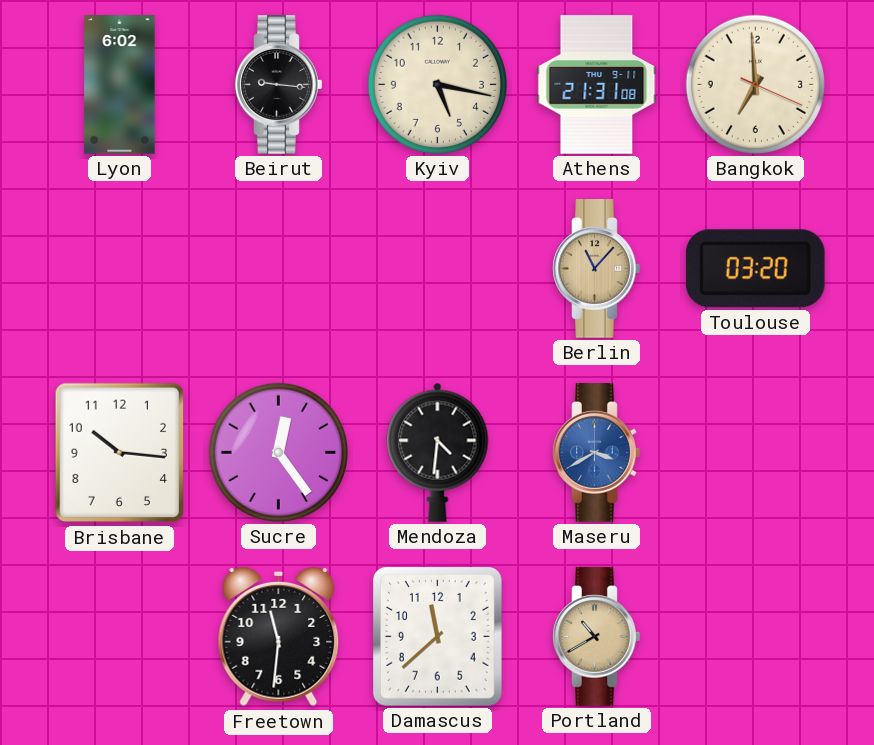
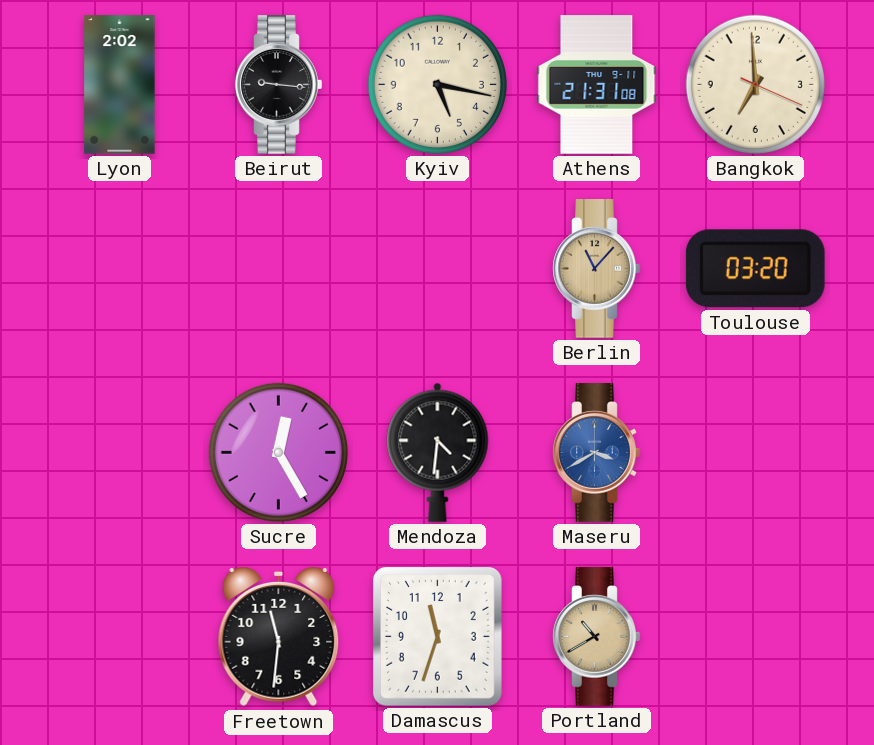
Lyon: 6:02 -> 2:02
Brisbane: 10:16 -> none
Sucre: 12:24 -> 12:25
Damascus: 11:38 -> 11:33
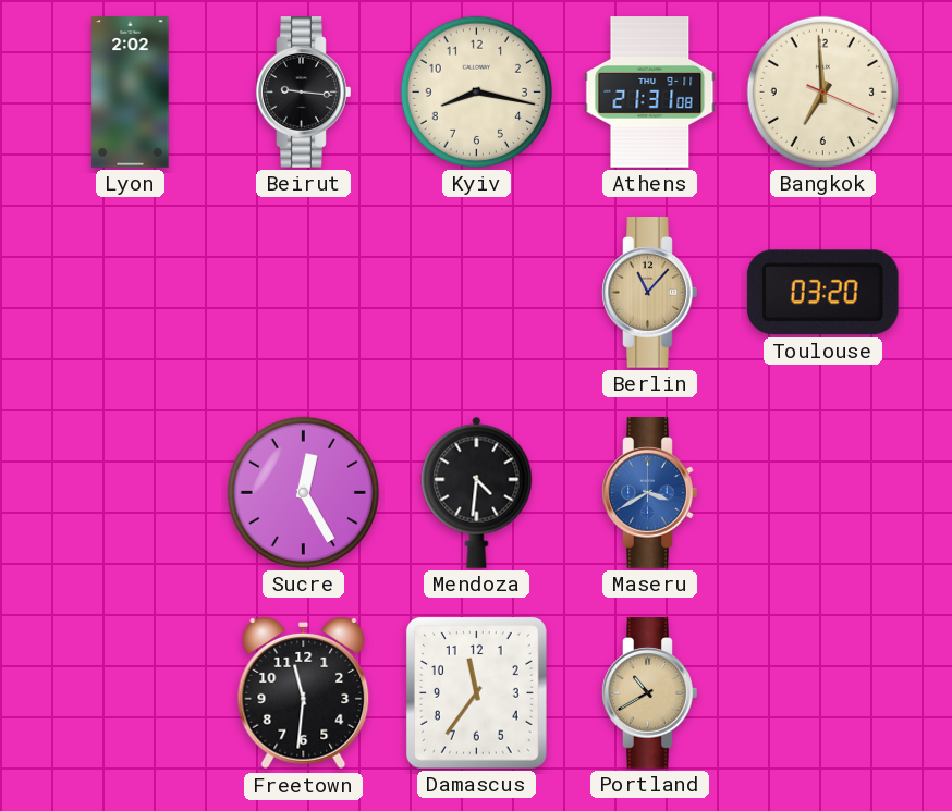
Kyiv: 5:17 -> 8:17
Damascus: 11:33 -> 11:36
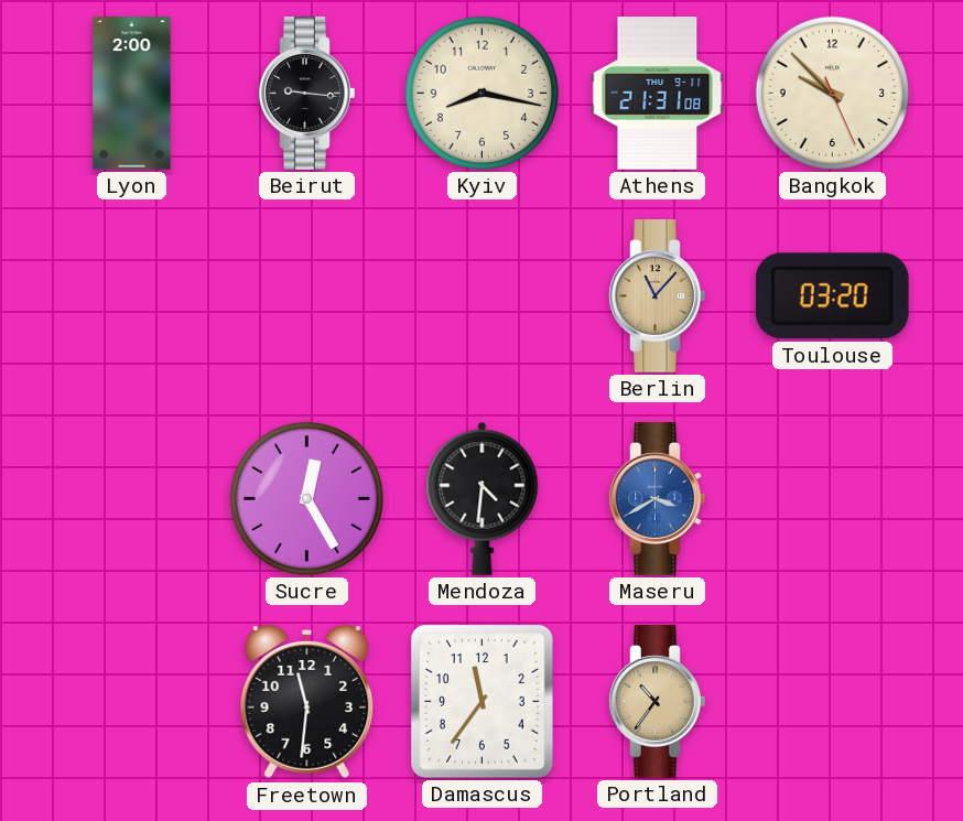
Lyon: 2:02 -> 2:00
Bangkok: 6:59 -> 9:52
Portland: 10:40 -> 10:36
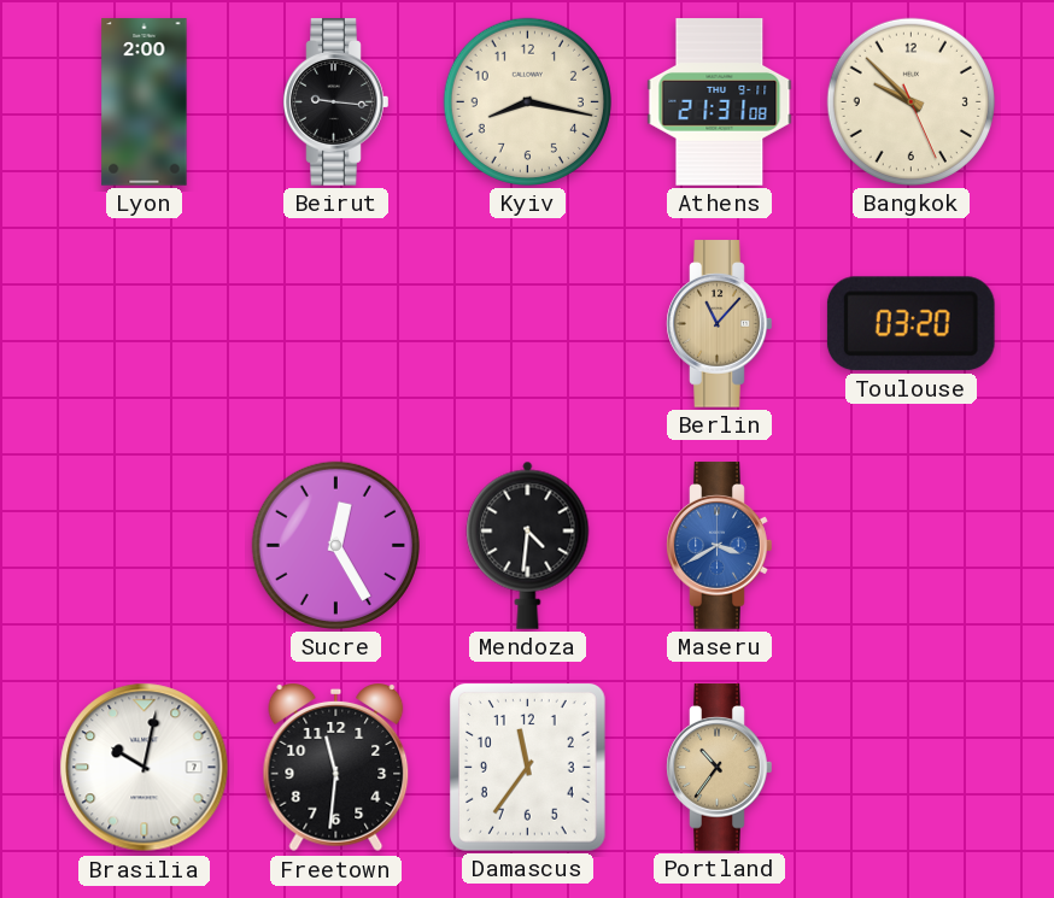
Brasilia: none -> 10:02
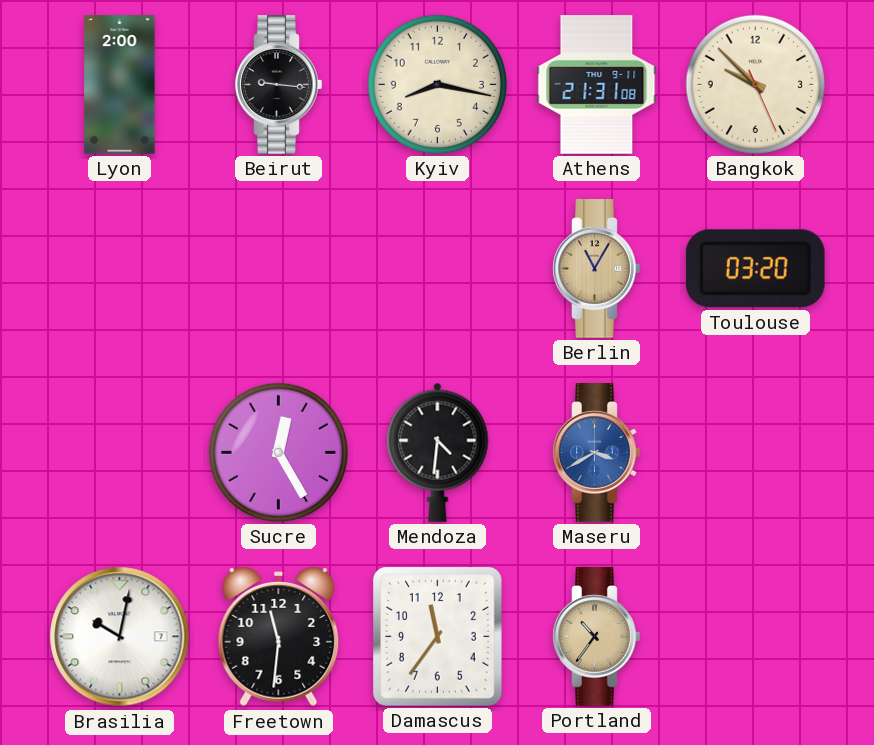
Berlin: 11:07 -> 11:05
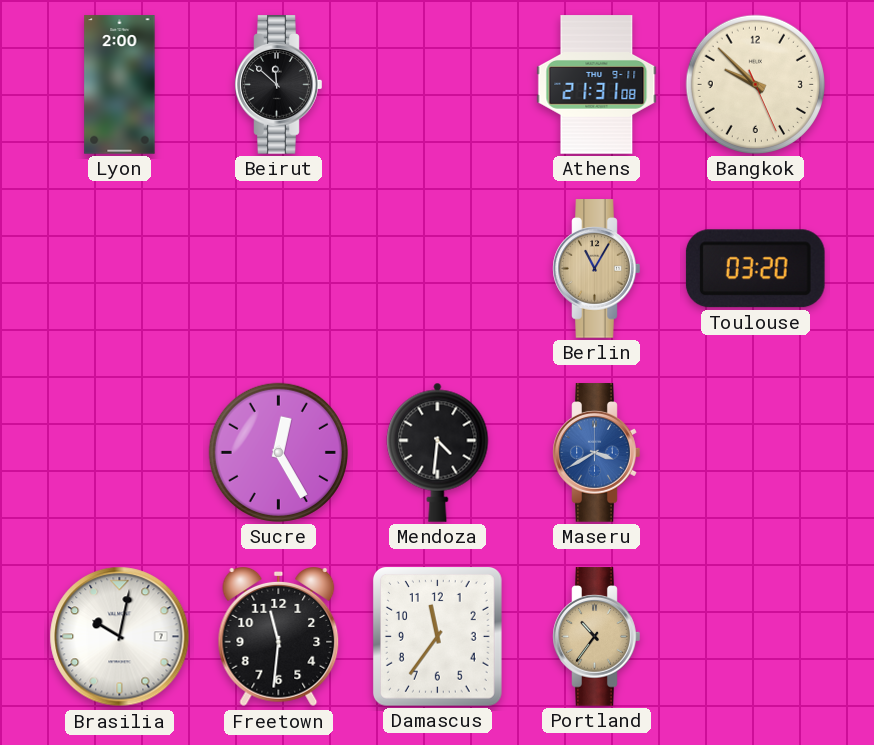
Beirut: 9:16 -> 11:52
Kyiv: 8:17 -> none
